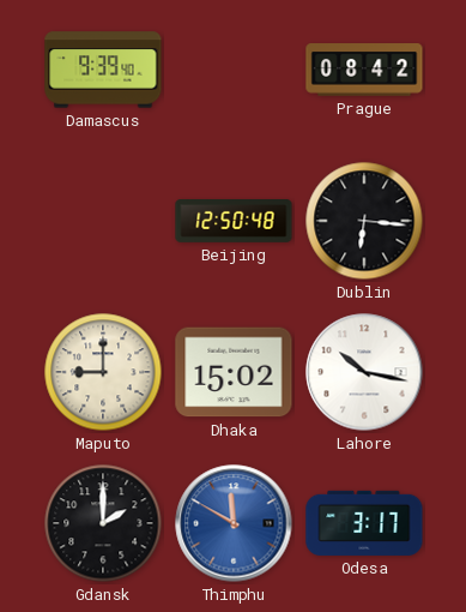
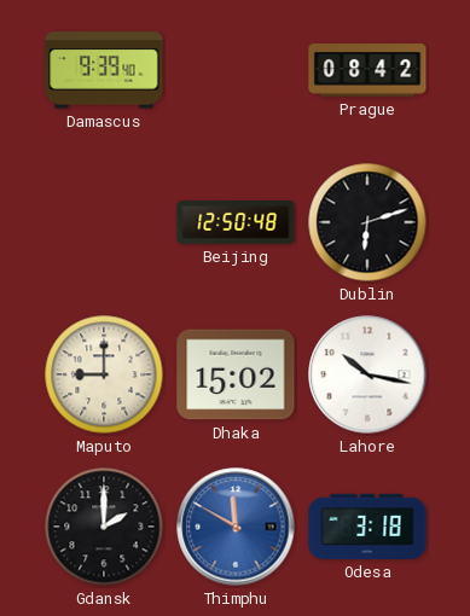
Dublin: 6:16 -> 6:12
Odesa: 3:17 -> 3:18
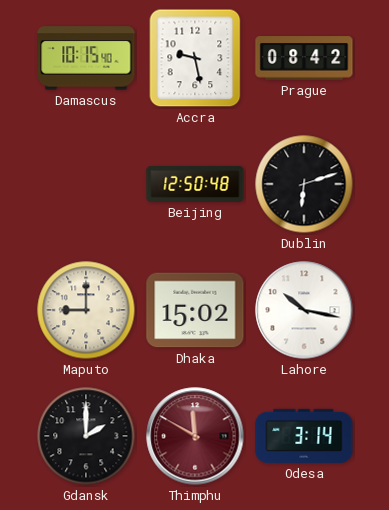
Damascus: 9:39 -> 10:15
Accra: none -> 9:28
Thimphu dial: blue -> burgundy
Odesa: 3:18 -> 3:14
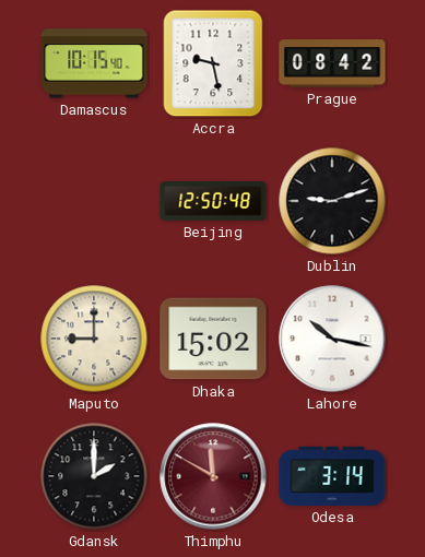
Dublin: 6:12 -> 9:12
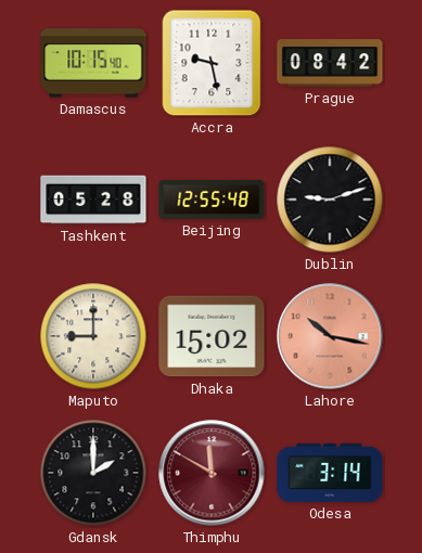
Tashkent: none -> 05:28
Beijing: 12:50 -> 12:55
Lahore dial: white -> salmon
